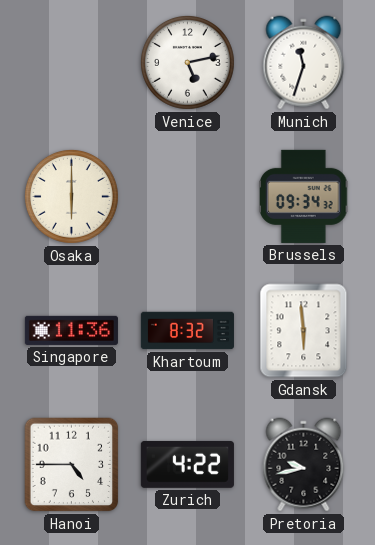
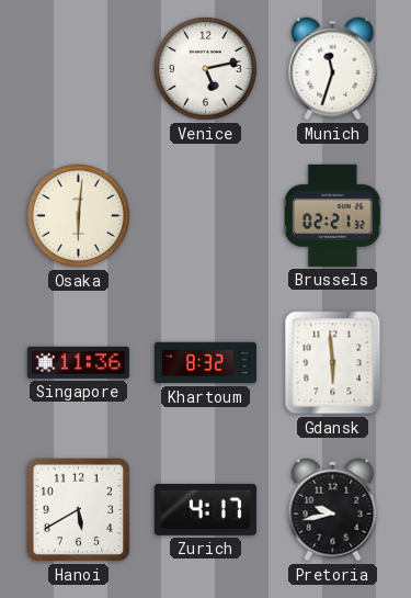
Osaka: 6:00 -> 6:01
Brussels: 09:34 -> 02:21
Hanoi: 4:45 -> 5:40
Zurich: 4:22 -> 4:17
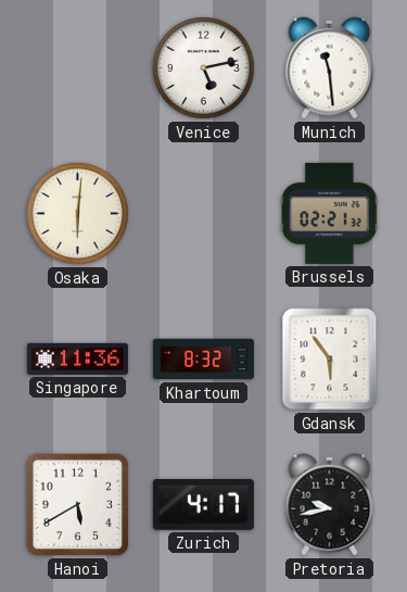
Munich: 11:33 -> 11:29
Gdansk: 5:59 -> 5:54
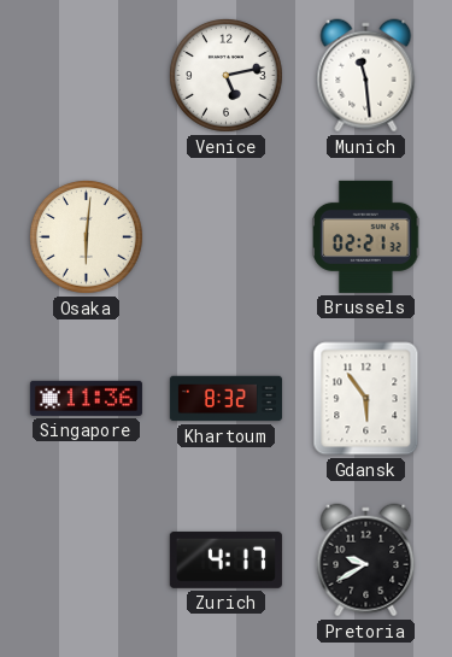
Hanoi: 5:40 -> none
Pretoria: 9:43 -> 9:40
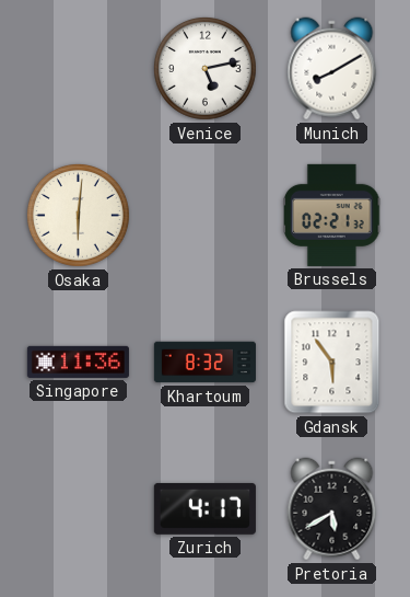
Munich: 11:29 -> 8:10
Pretoria: 9:40 -> 5:40
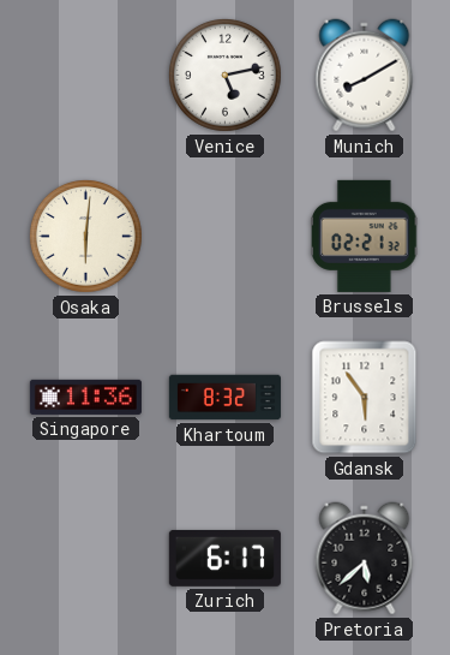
Zurich: 4:17 -> 6:17
Pretoria: 5:40 -> 5:38
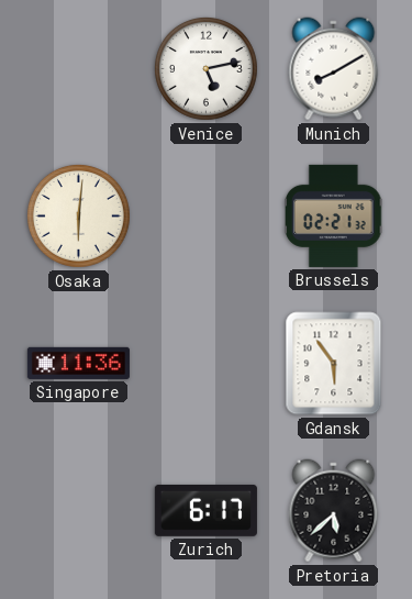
Khartoum: 8:32 -> none
